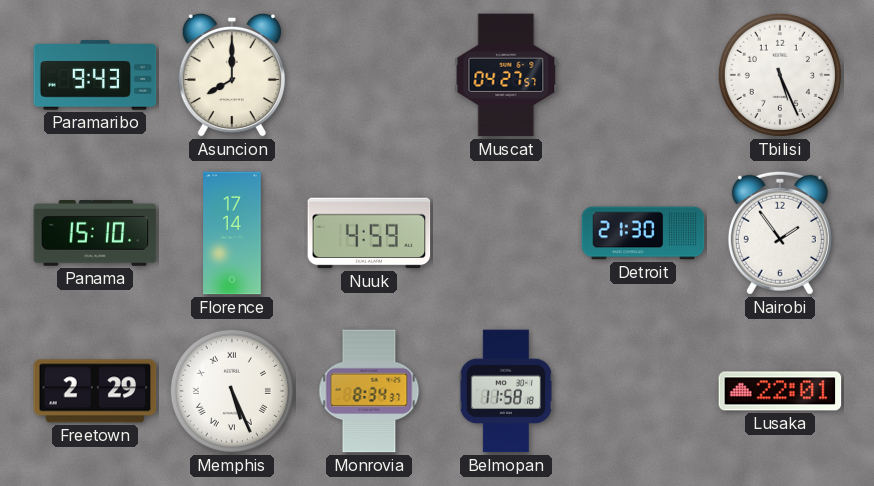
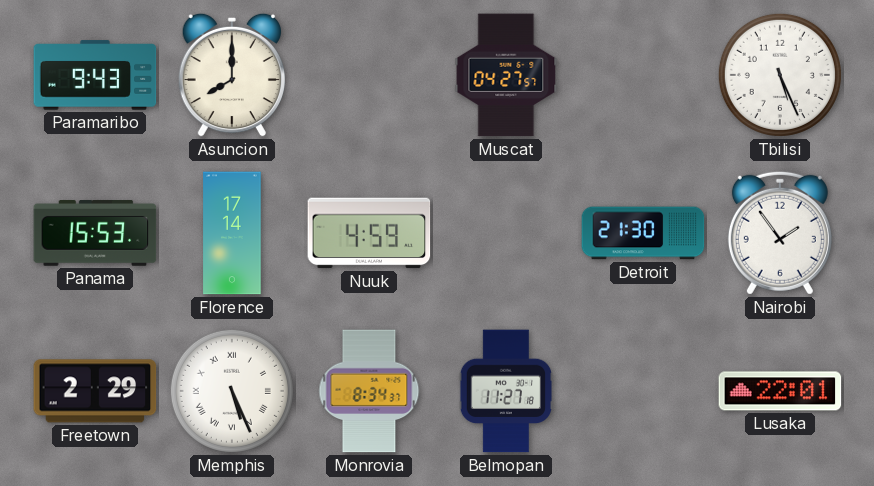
Panama: 15:10 -> 15:53
Belmopan: 11:58 -> 11:27
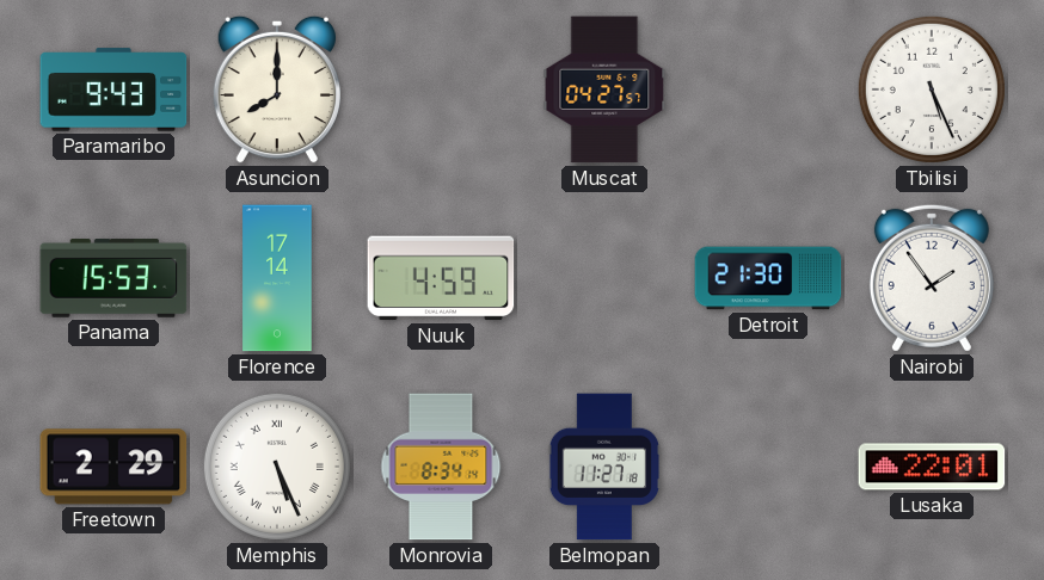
Monrovia: 8:34:37 -> 8:34:14
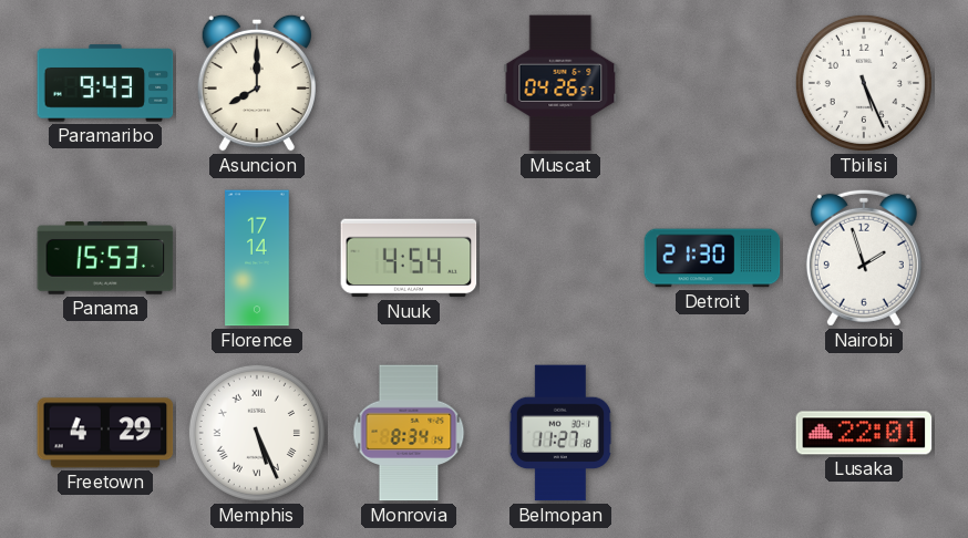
Muscat: 04:27 -> 04:26
Nuuk: 4:59 -> 4:54
Nairobi: 1:54 -> 1:57
Freetown: 2:29 -> 4:29
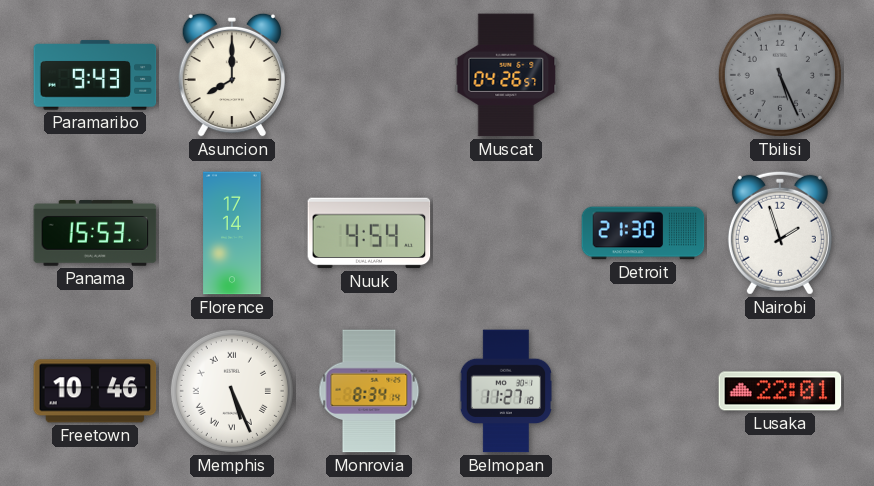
Tbilisi dial: white -> grey
Freetown: 4:29 -> 10:46
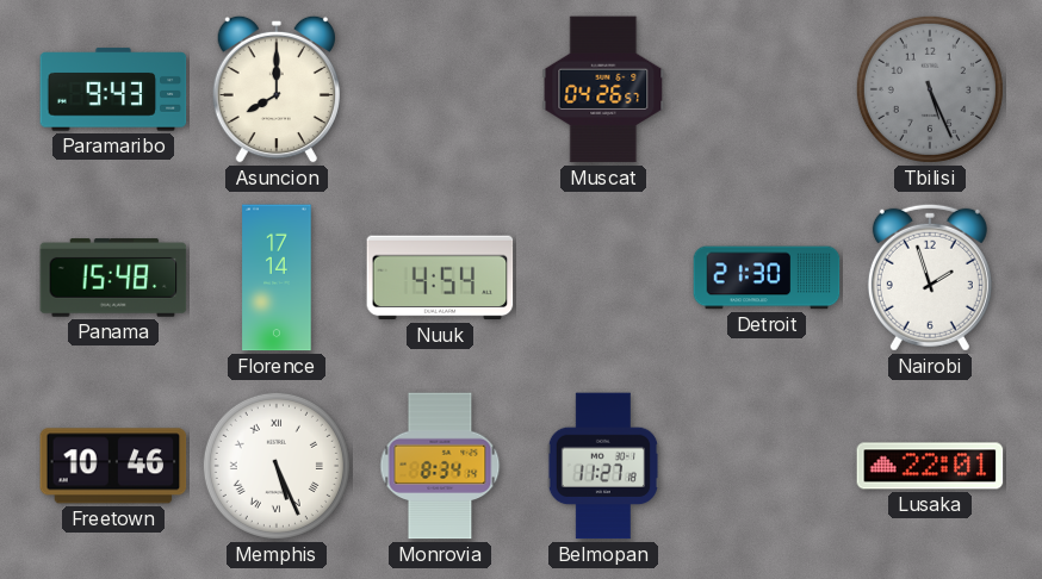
Panama: 15:53 -> 15:48
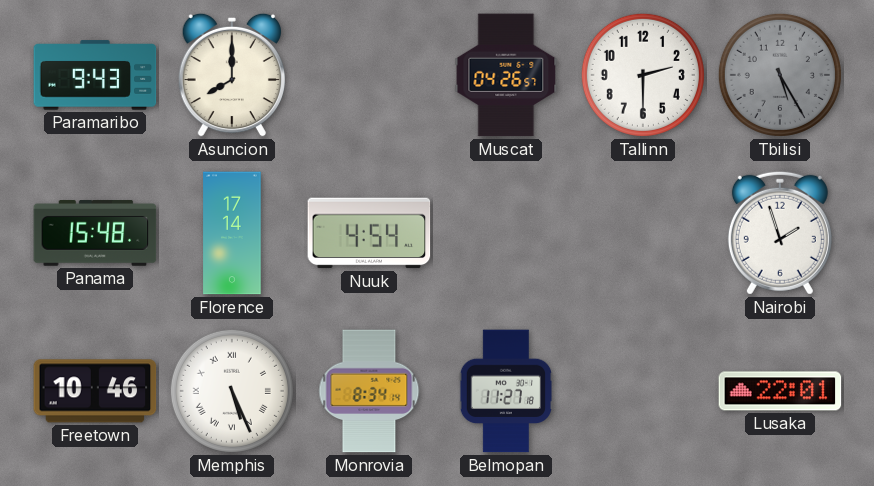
Tallinn: none -> 2:30
Tbilisi: 5:26 -> 5:25
Detroit: 21:30 -> none
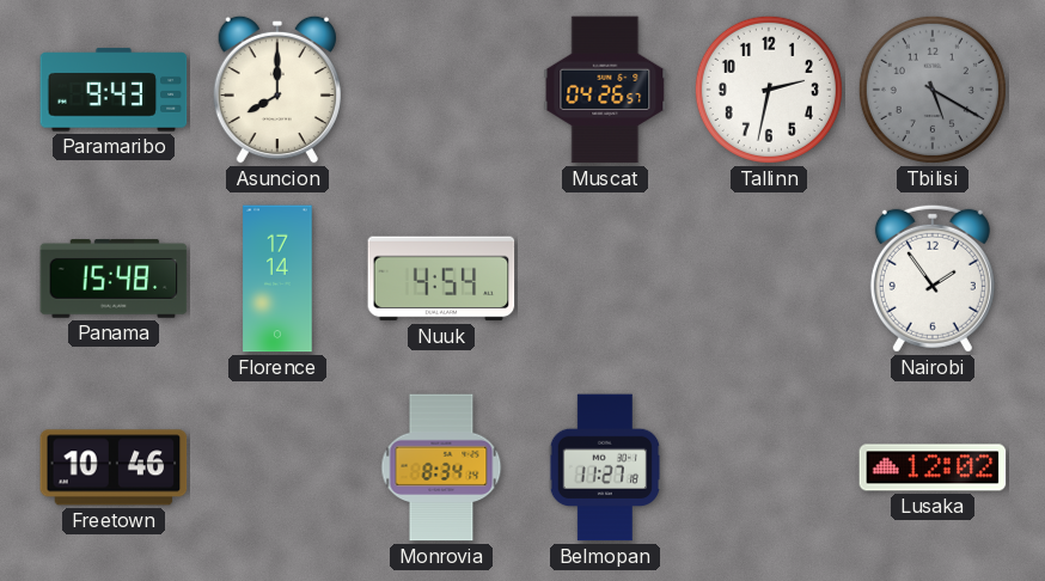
Tallinn: 2:30 -> 2:32
Tbilisi: 5:25 -> 5:20
Nairobi: 1:57 -> 1:54
Memphis: 5:26 -> none
Lusaka: 22:01 -> 12:02
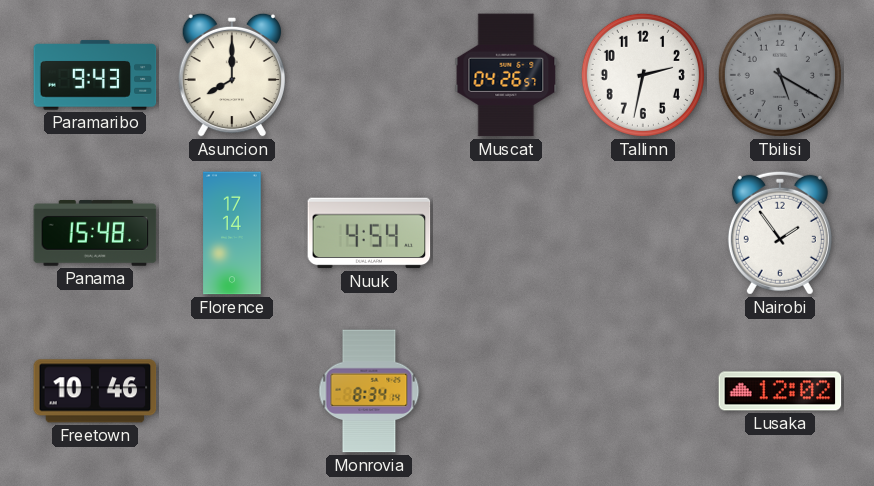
Belmopan: 11:27 -> none
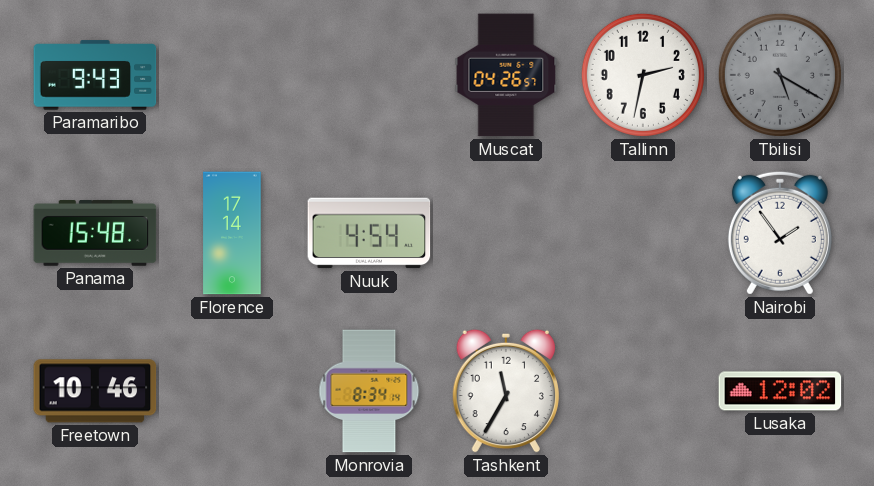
Asuncion: 8:00 -> none
Tashkent: none -> 11:35
